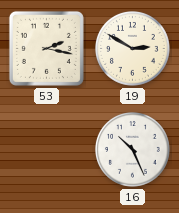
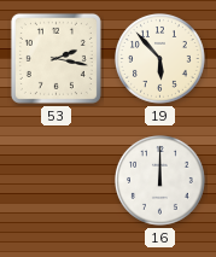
19: 2:50 -> 5:53
16: 10:26 -> 12:00
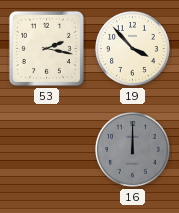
19: 5:53 -> 3:53
16 dial: white -> grey
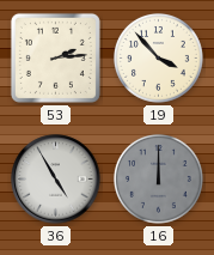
53: 2:17 -> 2:14
36: none -> 4:55
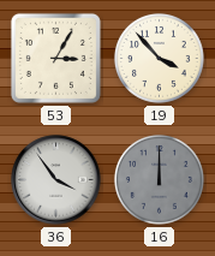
53: 2:14 -> 3:05
36: 4:55 -> 3:54
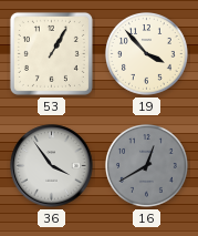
53: 3:05 -> 1:05
16: 12:00 -> 12:40
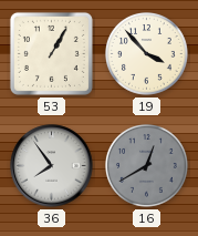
36: 3:54 -> 7:54
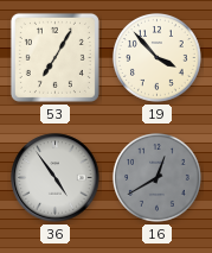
53: 1:05 -> 7:05
36: 7:54 -> 4:54
